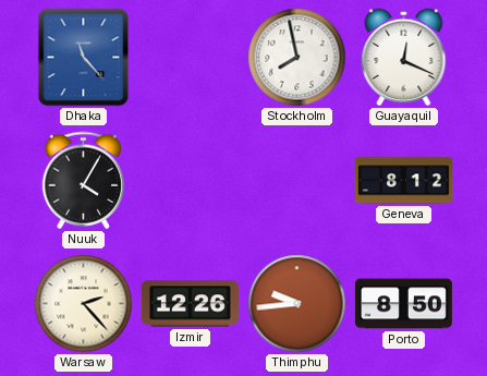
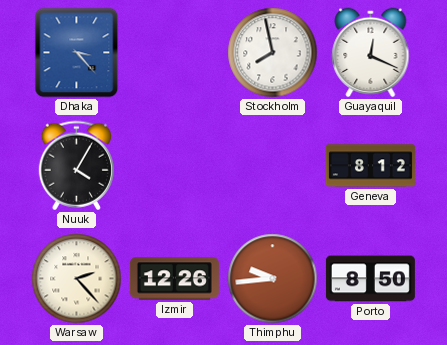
Dhaka: 11:23 -> 3:23
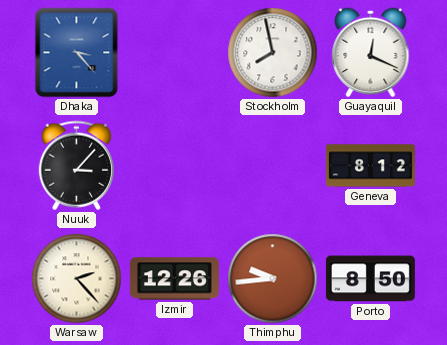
Nuuk: 4:05 -> 3:07
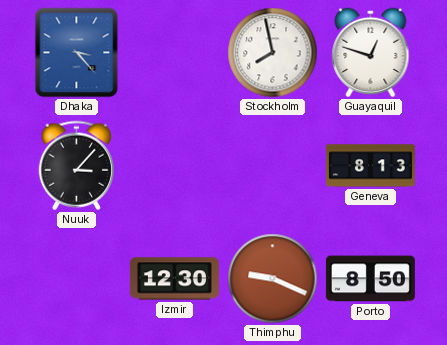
Guayaquil: 12:19 -> 12:48
Geneva: 8:12 -> 8:13
Warsaw: 2:23 -> none
Izmir: 12:26 -> 12:30
Thimphu: 9:44 -> 9:19
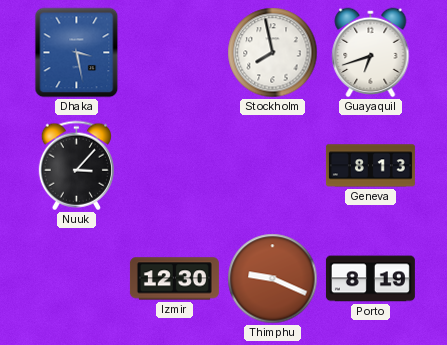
Dhaka: 3:23 -> 3:28
Guayaquil: 12:48 -> 6:42
Porto: 8:50 -> 8:19
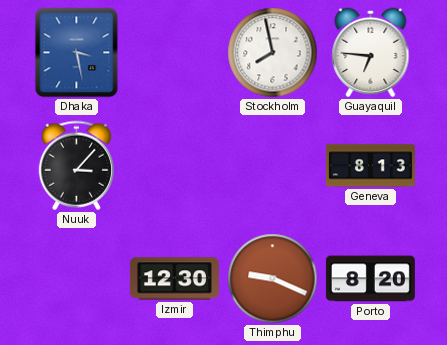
Guayaquil: 6:42 -> 6:46
Porto: 8:19 -> 8:20
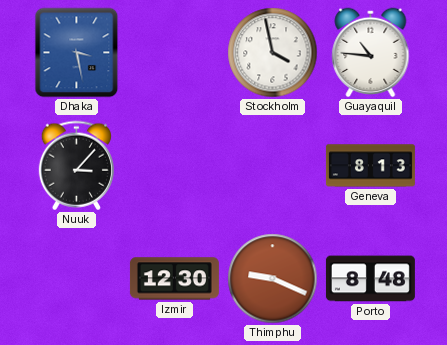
Stockholm: 7:58 -> 3:58
Guayaquil: 6:46 -> 10:46
Porto: 8:20 -> 8:48
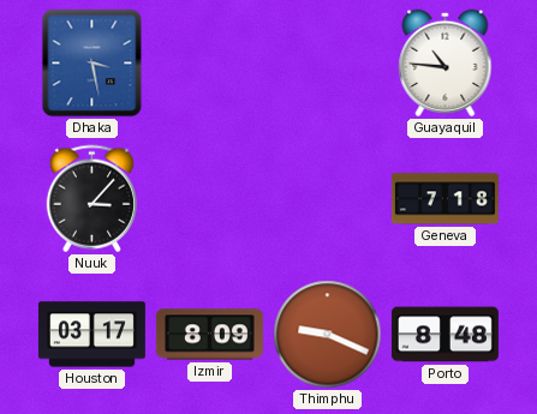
Stockholm: 3:58 -> none
Geneva: 8:13 -> 7:18
Houston: none -> 03:17
Izmir: 12:30 -> 8:09
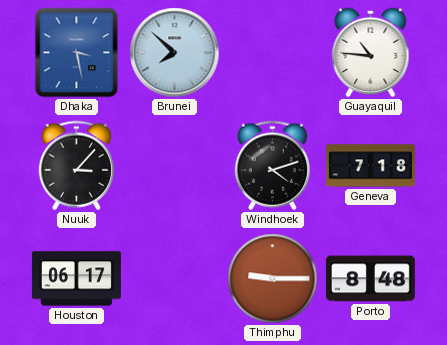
Brunei: none -> 7:52
Windhoek: none -> 4:12
Houston: 03:17 -> 06:17
Izmir: 8:09 -> none
Thimphu: 9:19 -> 9:15
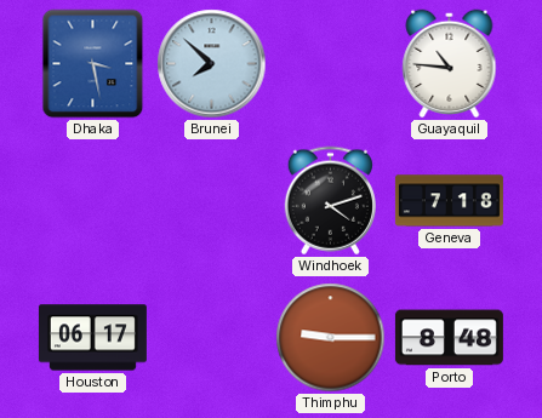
Nuuk: 3:07 -> none
